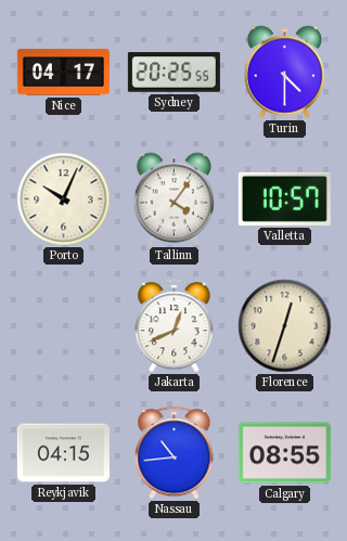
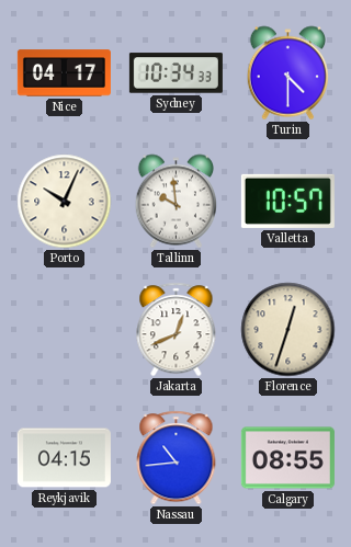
Sydney: 20:25 -> 10:34
Tallinn: 4:06 -> 9:59
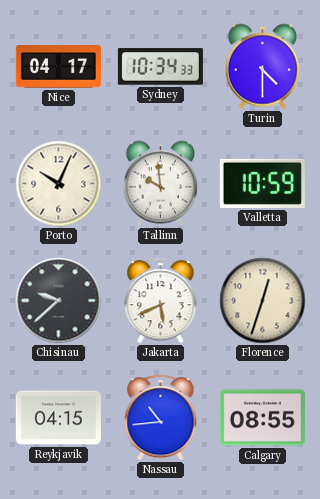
Valletta: 10:57 -> 10:59
Chisinau: none -> 9:38
Jakarta: 12:41 -> 5:41
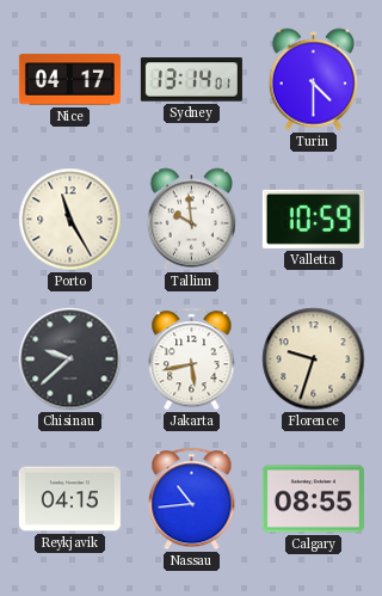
Sydney: 10:34 -> 13:14
Porto: 10:04 -> 11:25
Jakarta: 5:41 -> 5:43
Florence: 12:33 -> 9:33
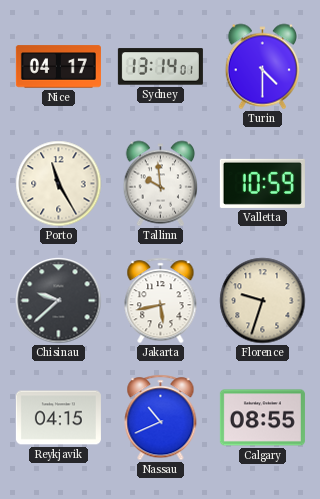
Nassau: 10:44 -> 10:41
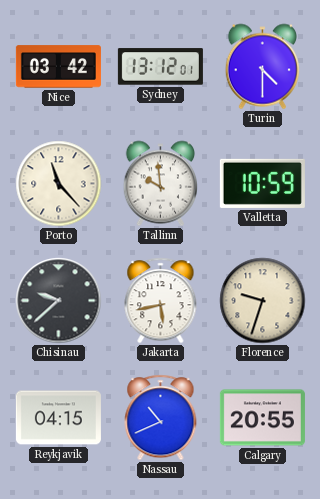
Nice: 04:17 -> 03:42
Sydney: 13:14 -> 13:12
Porto: 11:25 -> 11:23
Calgary: 08:55 -> 20:55
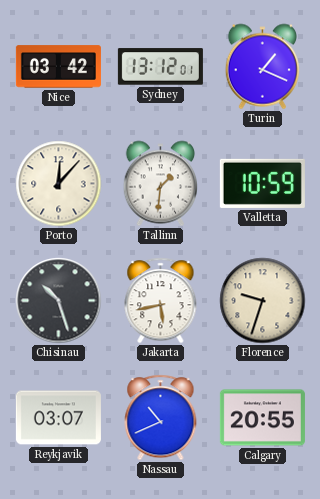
Turin: 4:30 -> 1:19
Porto: 11:23 -> 12:07
Tallinn: 9:59 -> 1:31
Chisinau: 9:38 -> 10:27
Reykjavik: 04:15 -> 03:07
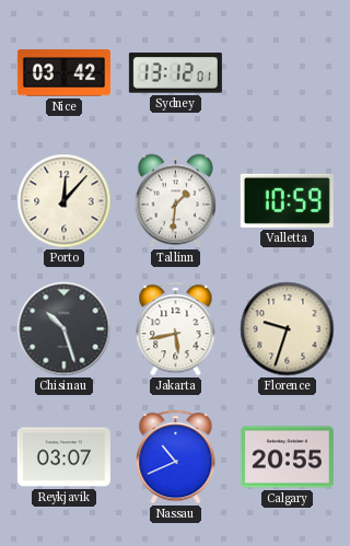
Turin: 1:19 -> none
